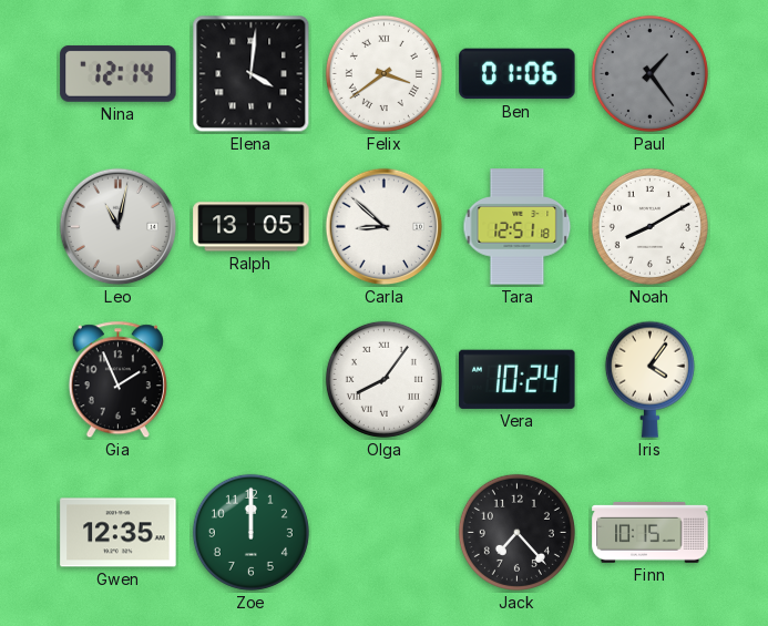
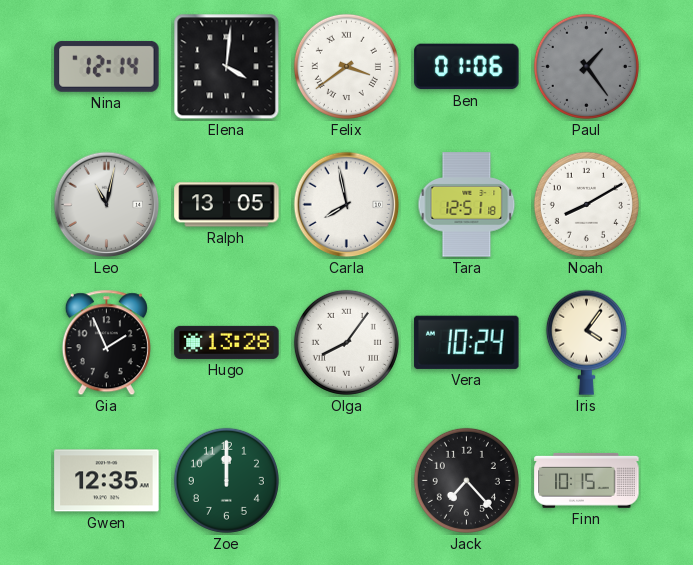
Carla: 8:52 -> 7:58
Hugo: none -> 13:28
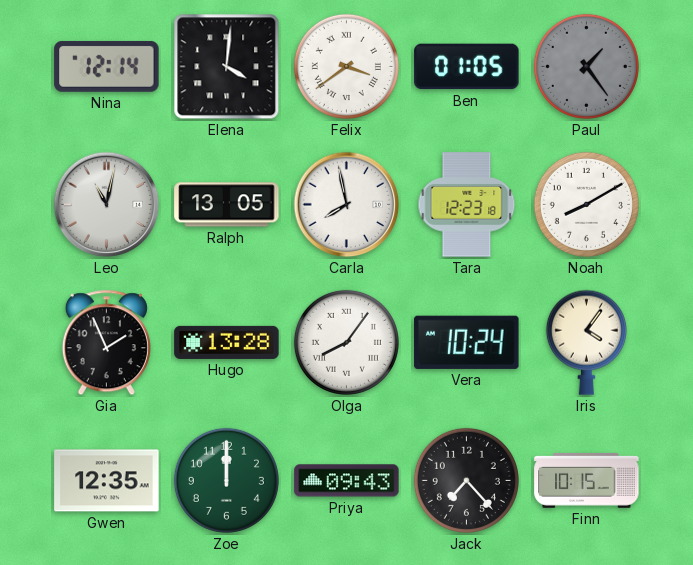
Ben: 01:06 -> 01:05
Tara: 12:51 -> 12:23
Priya: none -> 09:43
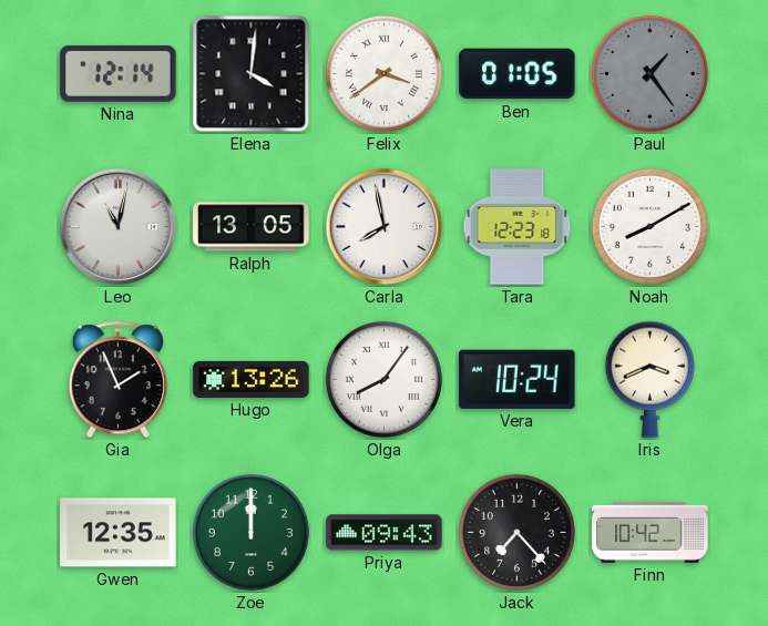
Hugo: 13:28 -> 13:26
Iris: 4:06 -> 3:41
Finn: 10:15 -> 10:42
